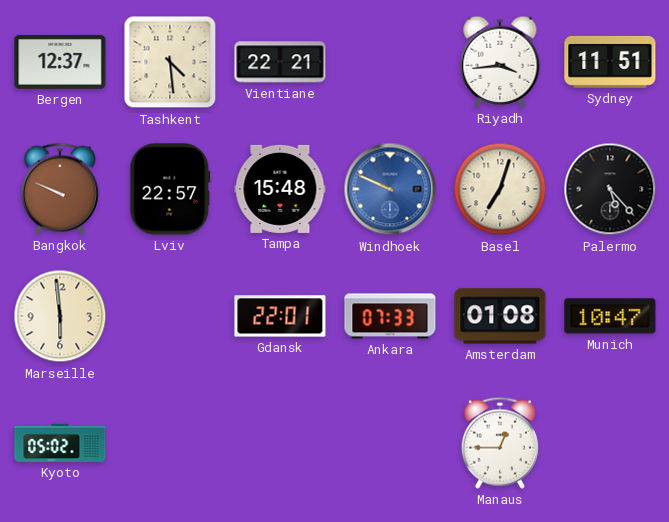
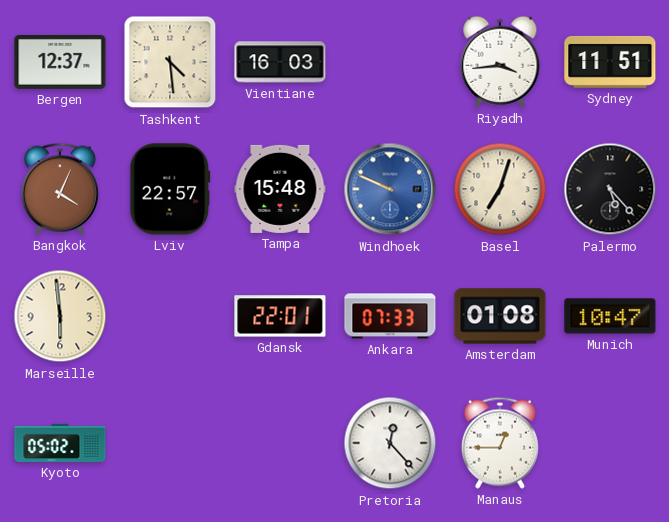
Vientiane: 22:21 -> 16:03
Bangkok: 9:49 -> 4:04
Pretoria: none -> 12:23
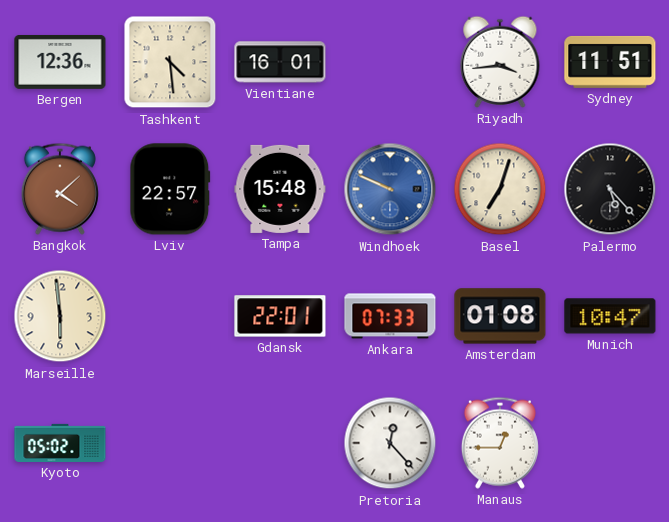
Bergen: 12:37 -> 12:36
Vientiane: 16:03 -> 16:01
Bangkok: 4:04 -> 4:08
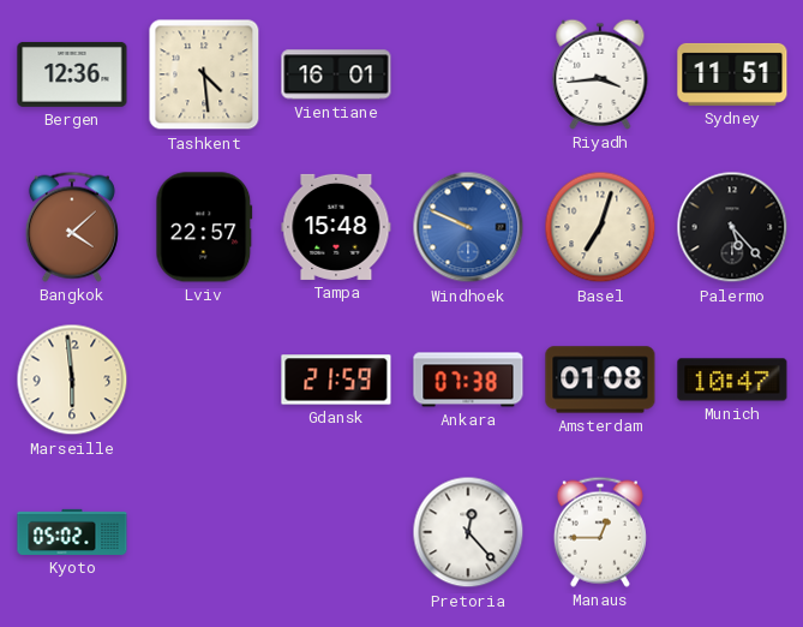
Gdansk: 22:01 -> 21:59
Ankara: 07:33 -> 07:38
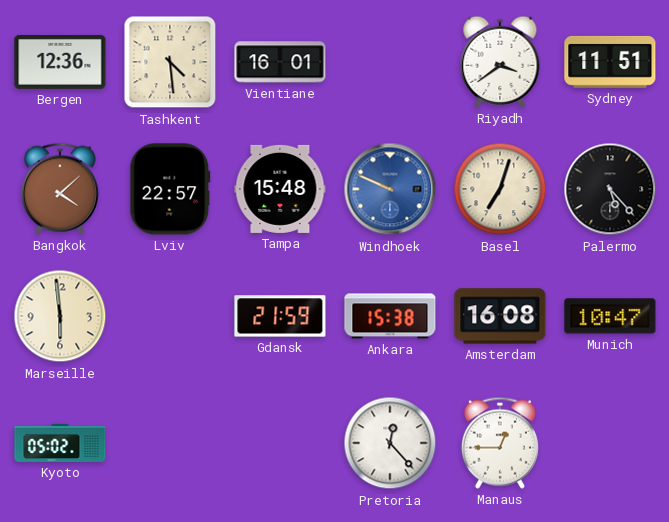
Riyadh: 3:44 -> 3:39
Ankara: 07:38 -> 15:38
Amsterdam: 01:08 -> 16:08
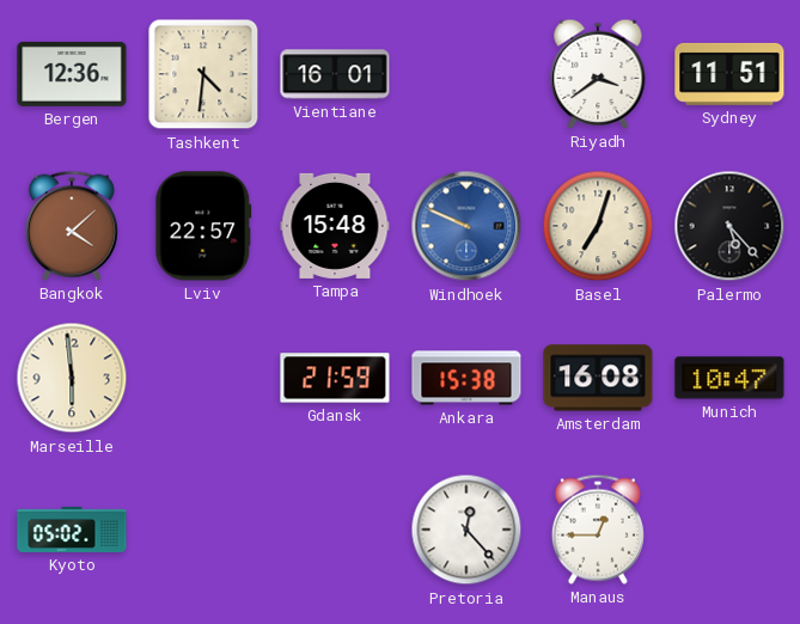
Tashkent: 4:29 -> 4:31
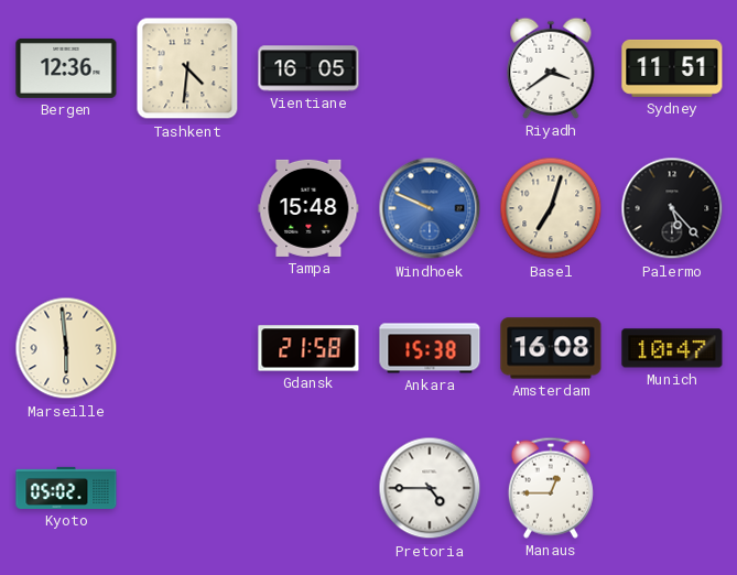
Vientiane: 16:01 -> 16:05
Bangkok: 4:08 -> none
Lviv: 22:57 -> none
Gdansk: 21:59 -> 21:58
Pretoria: 12:23 -> 4:45
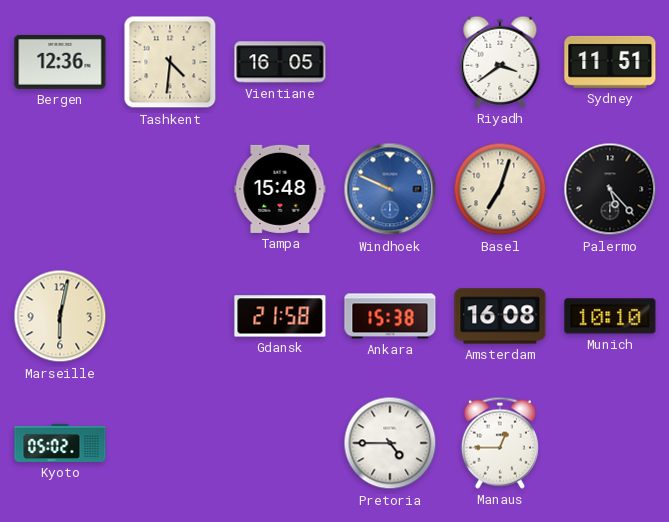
Marseille: 5:59 -> 6:02
Munich: 10:47 -> 10:10
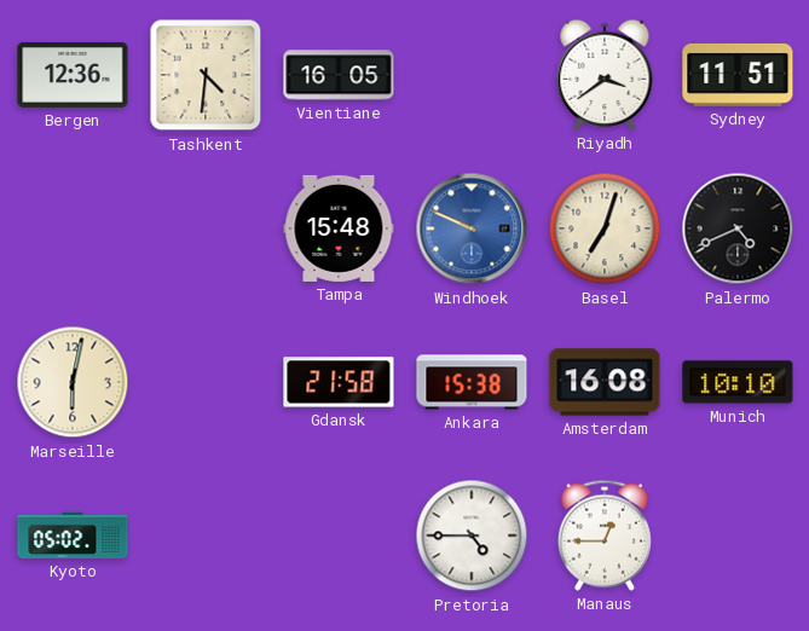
Palermo: 5:23 -> 4:41
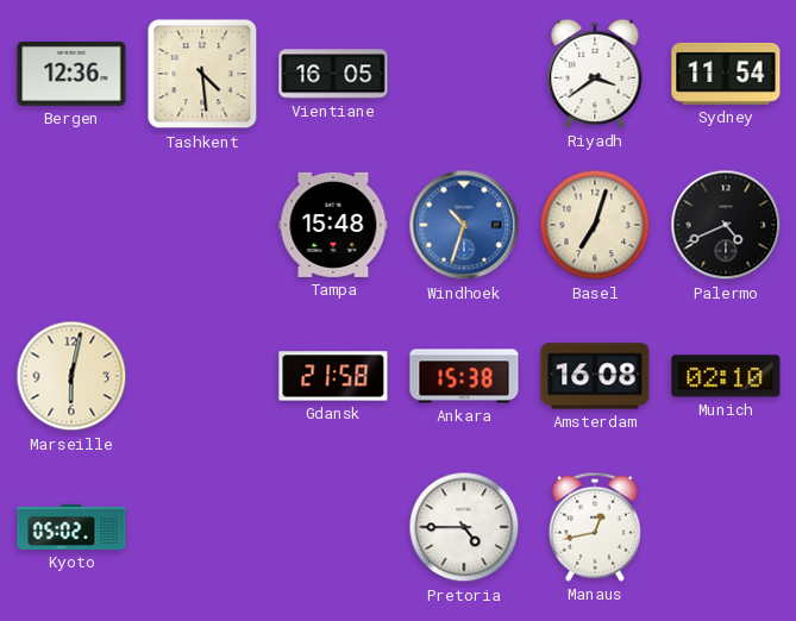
Tashkent: 4:31 -> 4:29
Sydney: 11:51 -> 11:54
Windhoek: 9:49 -> 10:33
Munich: 10:10 -> 02:10
Manaus: 12:45 -> 12:43
